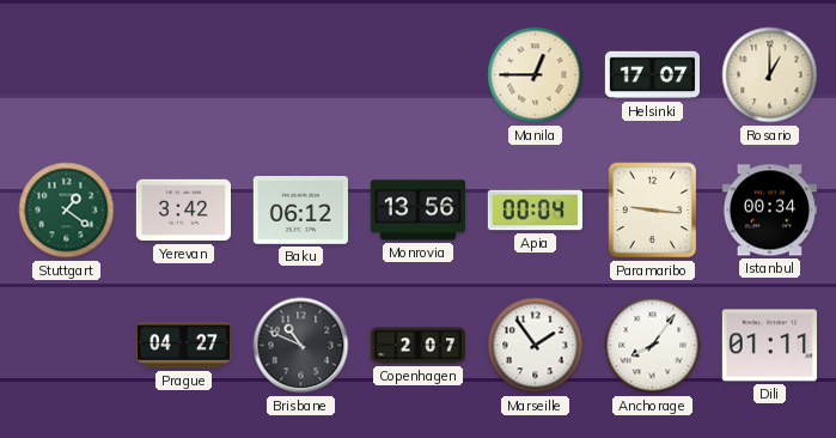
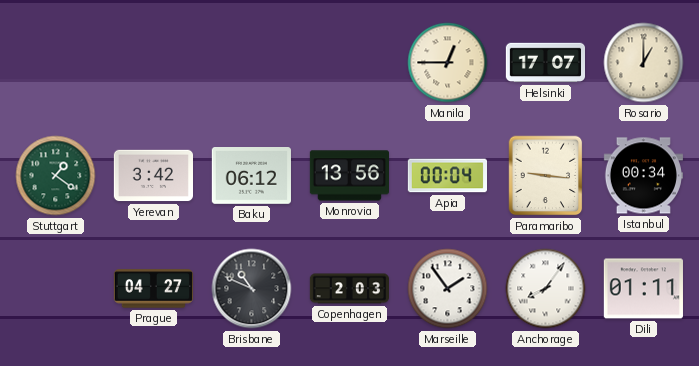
Copenhagen: 2:07 -> 2:03
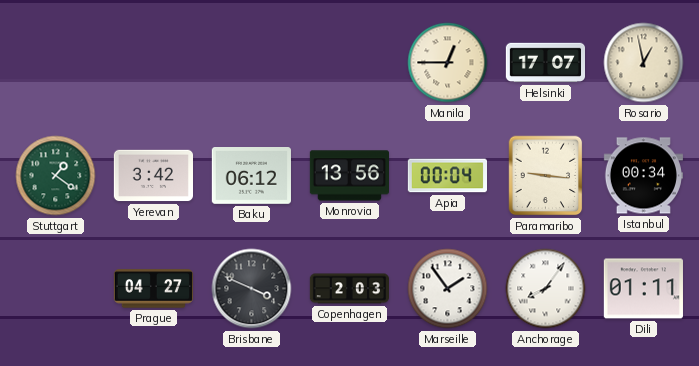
Rosario: 1:00 -> 12:58
Brisbane: 10:49 -> 3:49
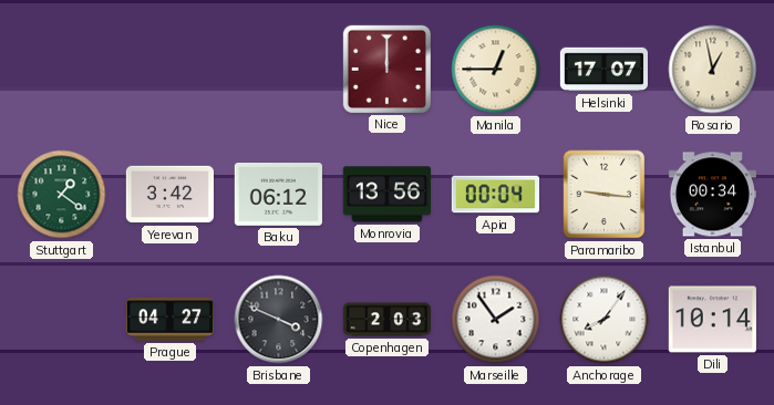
Nice: none -> 12:00
Dili: 01:11 -> 10:14
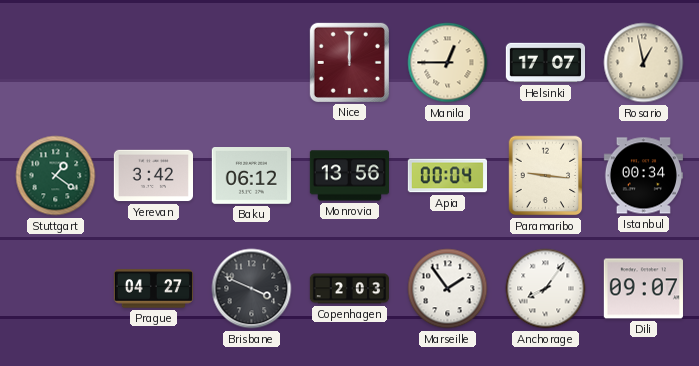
Dili: 10:14 -> 09:07
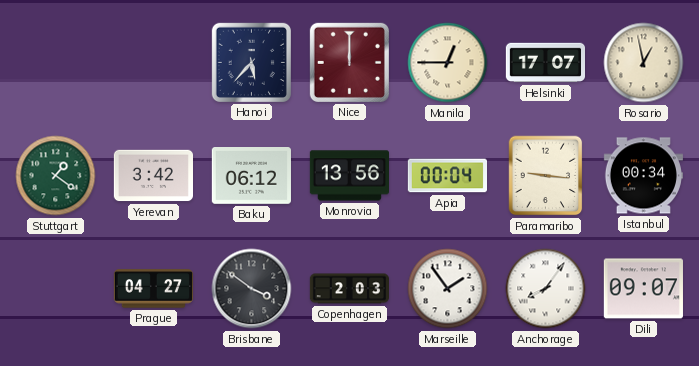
Hanoi: none -> 5:37
Brisbane: 3:49 -> 3:51
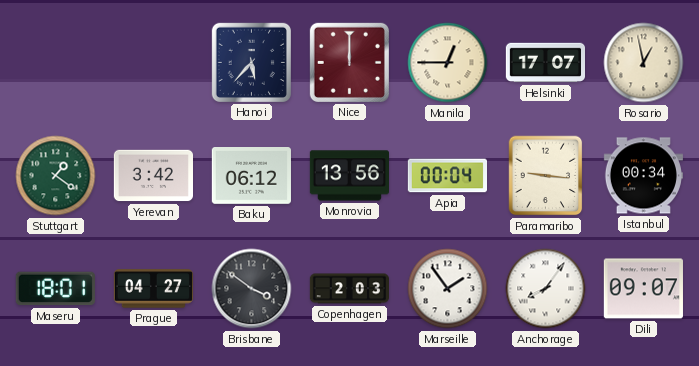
Maseru: none -> 18:01
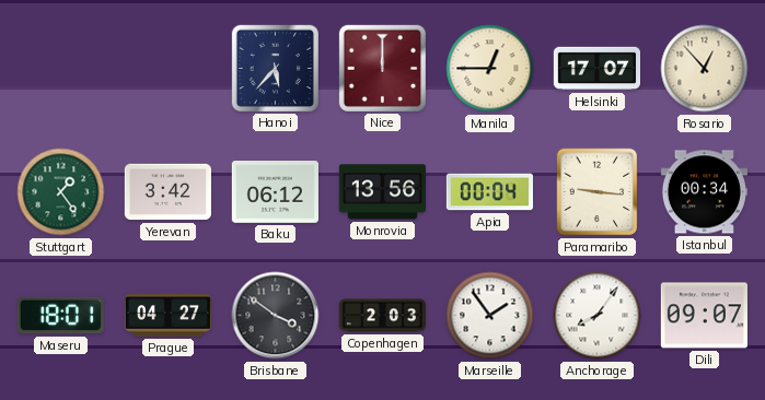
Rosario: 12:58 -> 12:53
Stuttgart: 1:21 -> 1:24
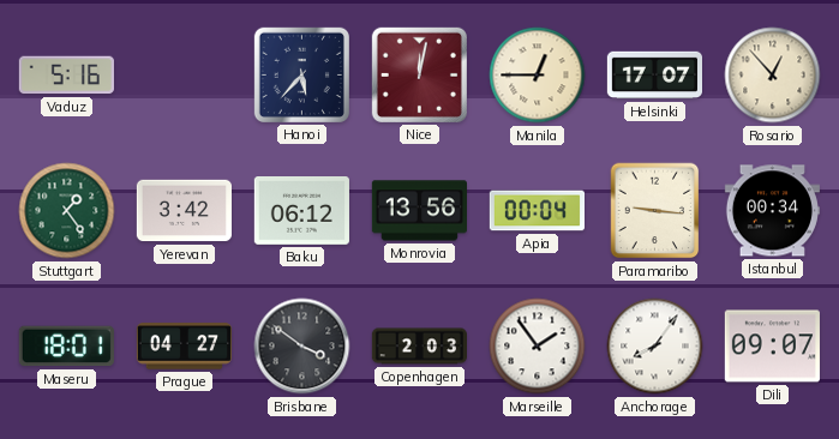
Vaduz: none -> 5:16
Nice: 12:00 -> 12:02
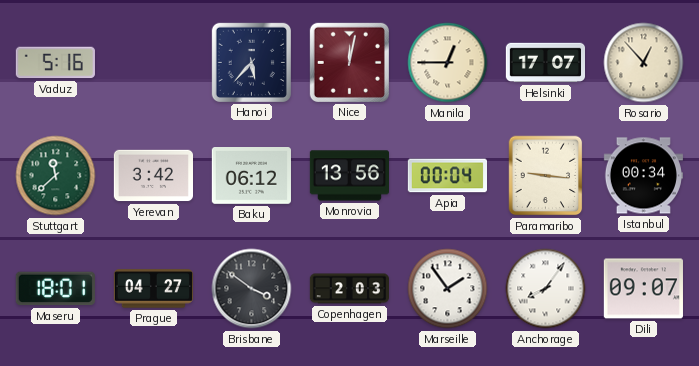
Stuttgart: 1:24 -> 11:38
